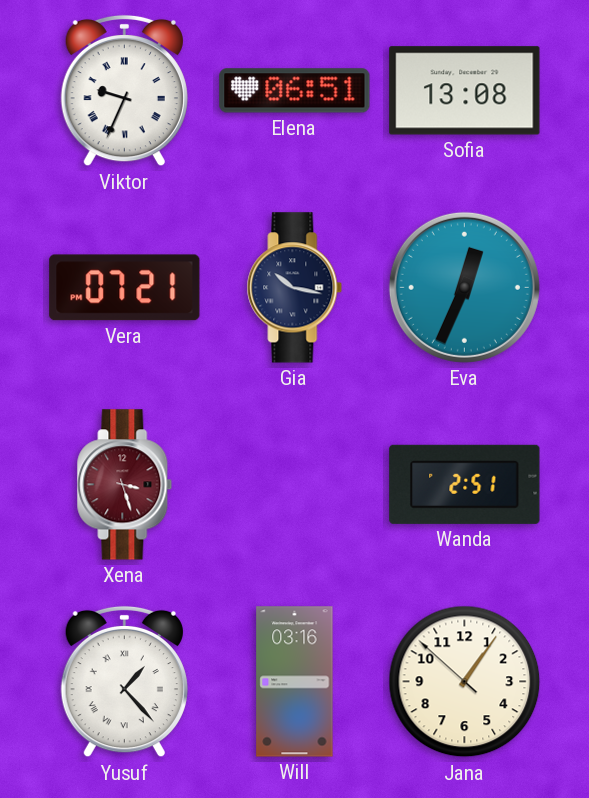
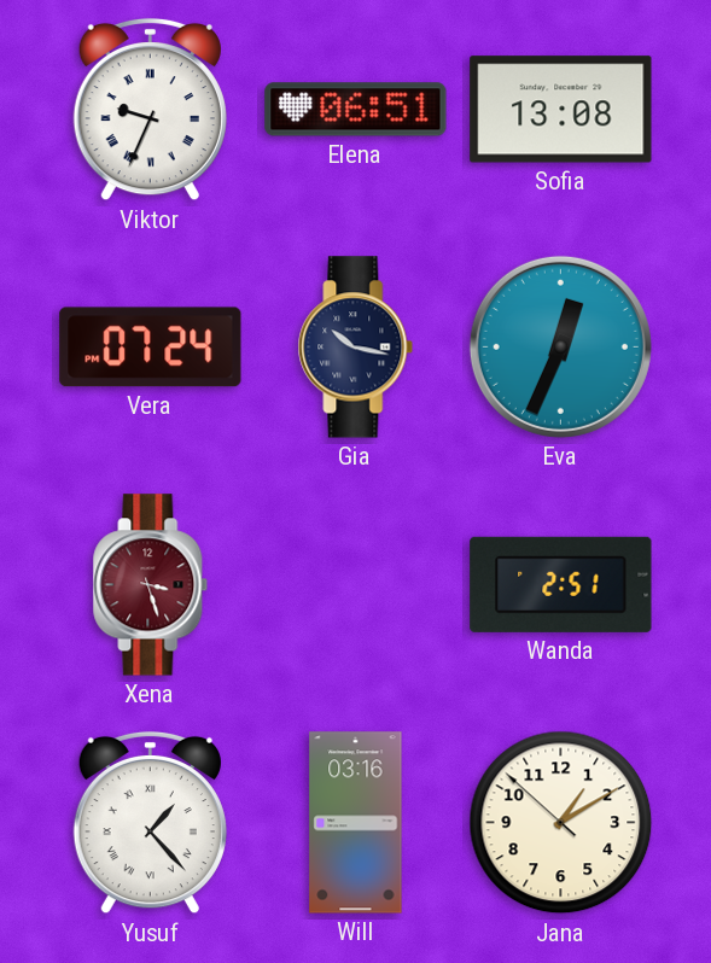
Vera: 07:21 -> 07:24
Jana: 1:05 -> 1:09
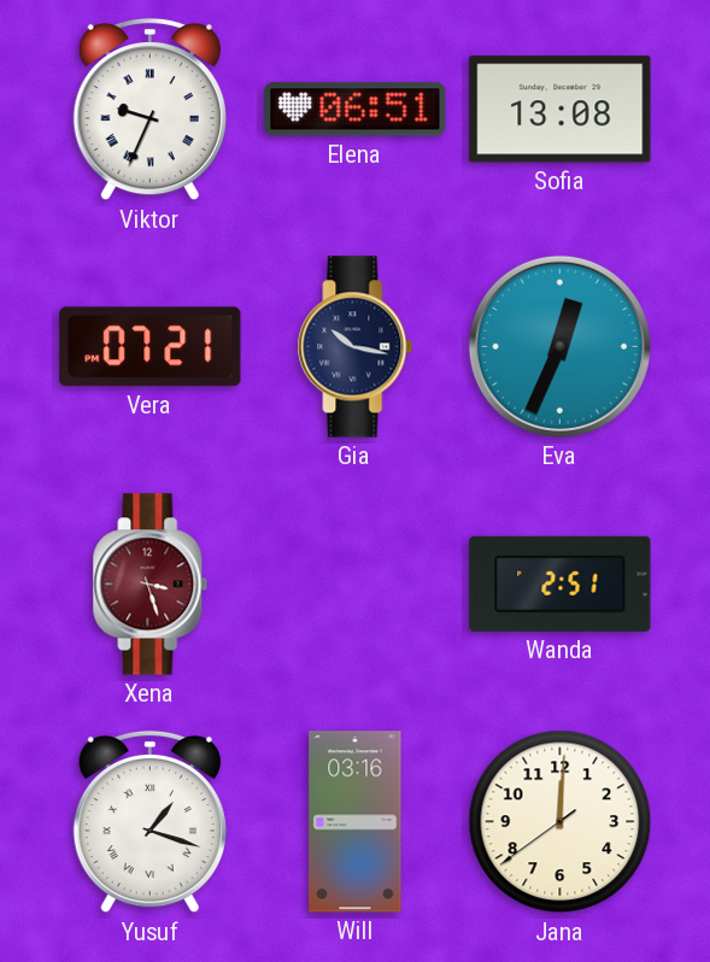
Vera: 07:24 -> 07:21
Yusuf: 1:23 -> 1:18
Jana: 1:09 -> 12:00
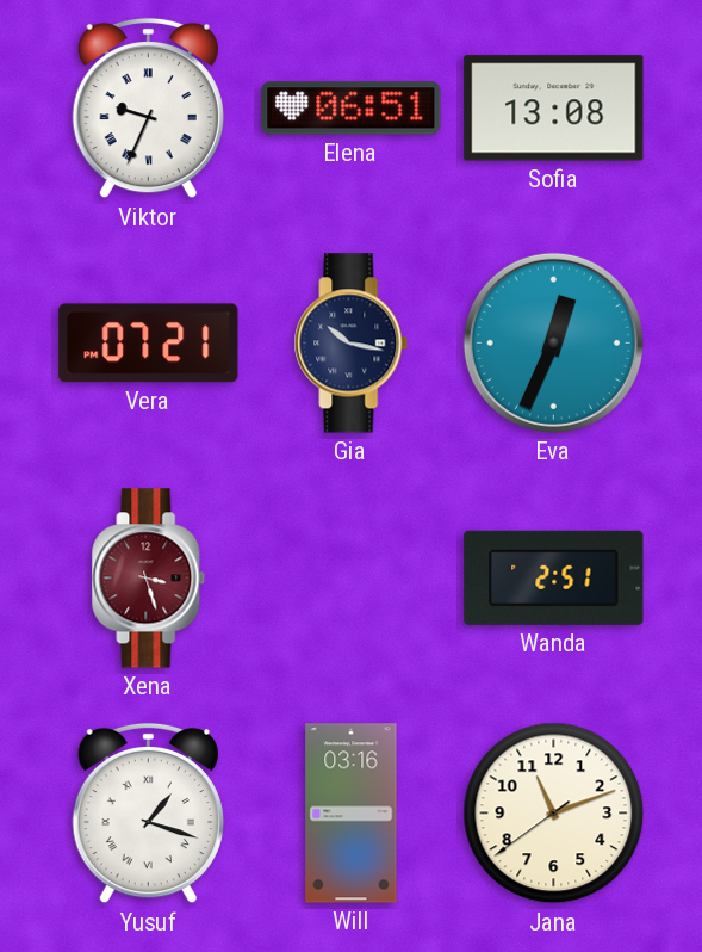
Jana: 12:00 -> 11:11
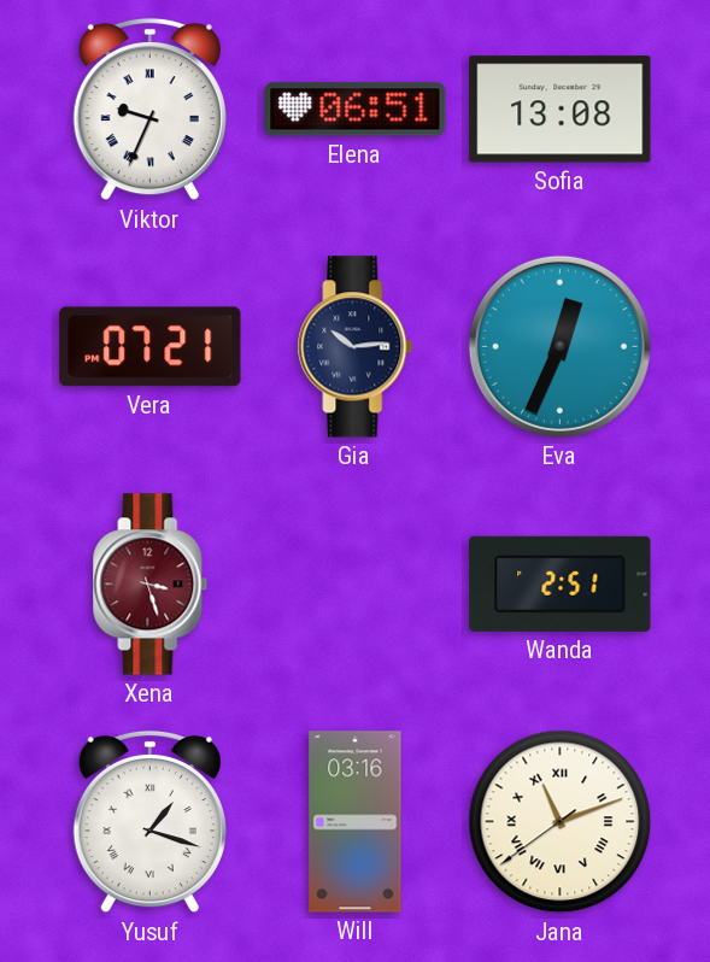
Gia: 10:17 -> 10:14
Jana numerals: Arabic -> Roman
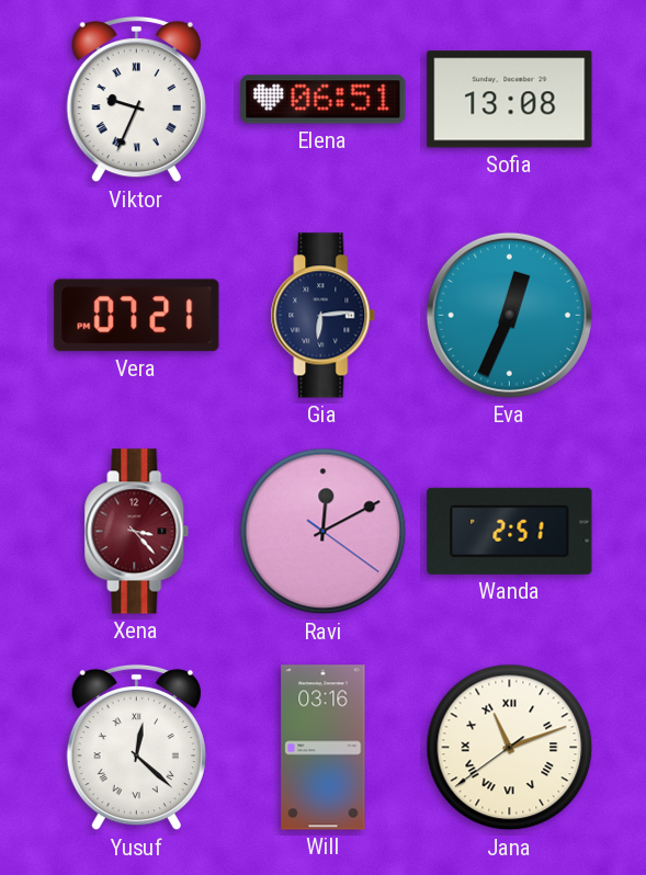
Gia: 10:14 -> 6:14
Xena: 3:27 -> 3:23
Ravi: none -> 12:10
Yusuf: 1:18 -> 12:22
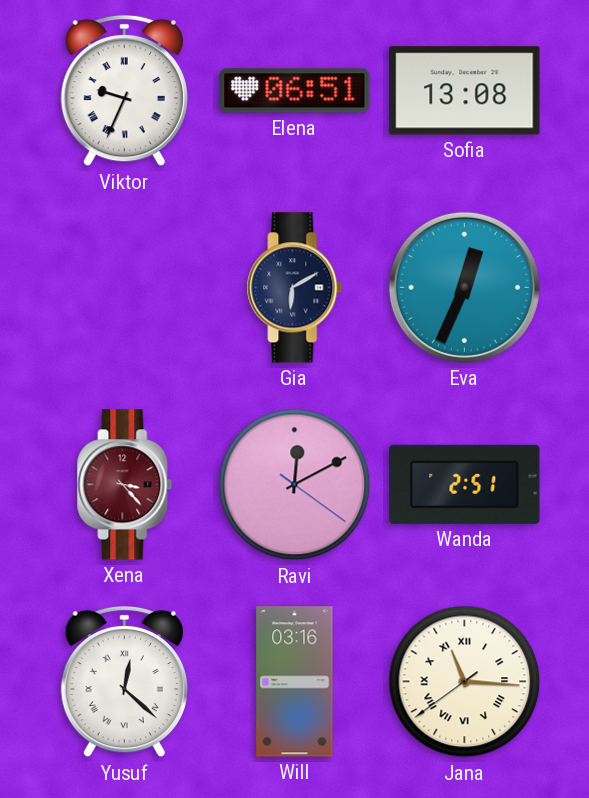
Vera: 07:21 -> none
Gia: 6:14 -> 6:10
Jana: 11:11 -> 11:15
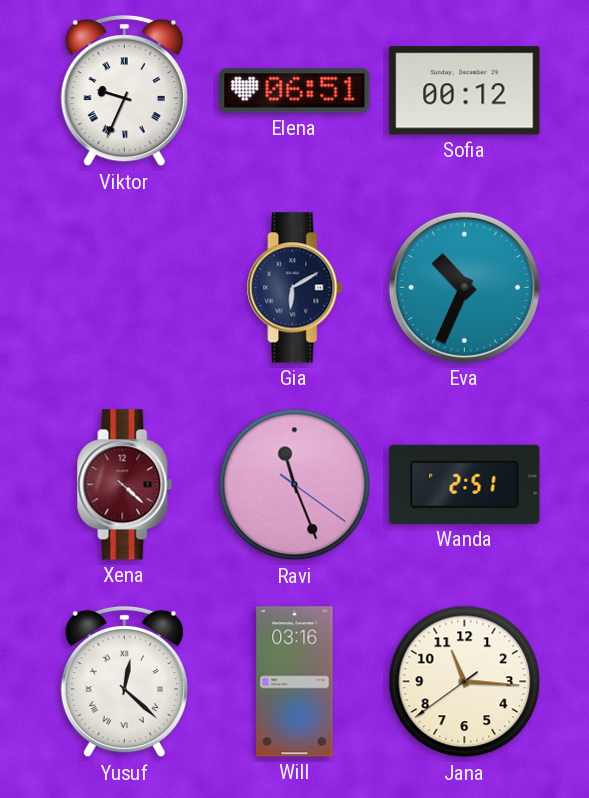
Sofia: 13:08 -> 00:12
Eva: 12:34 -> 10:34
Xena: 3:23 -> 4:22
Ravi: 12:10 -> 11:26
Jana numerals: Roman -> Arabic
